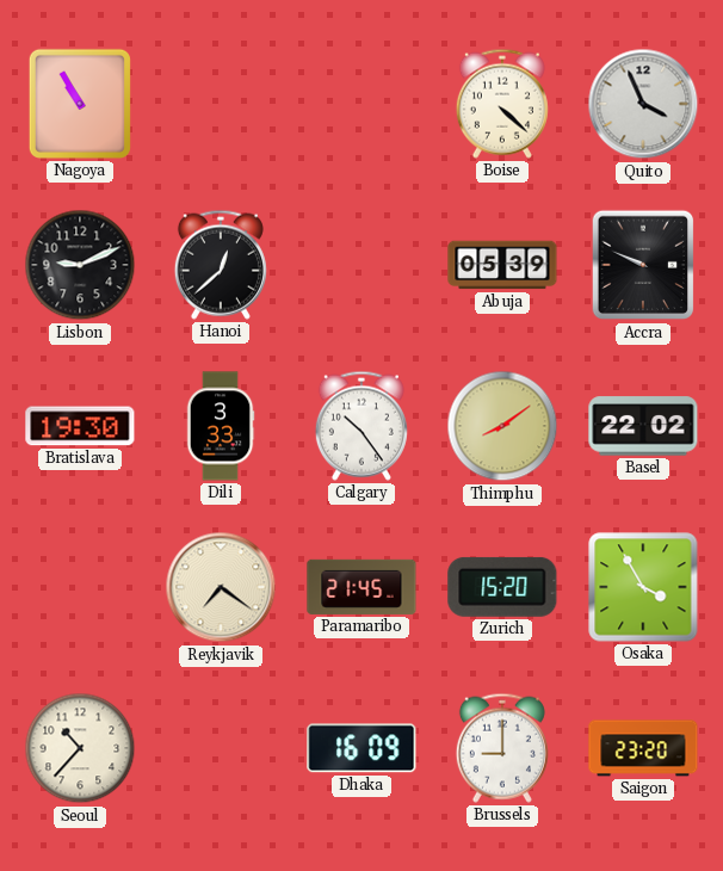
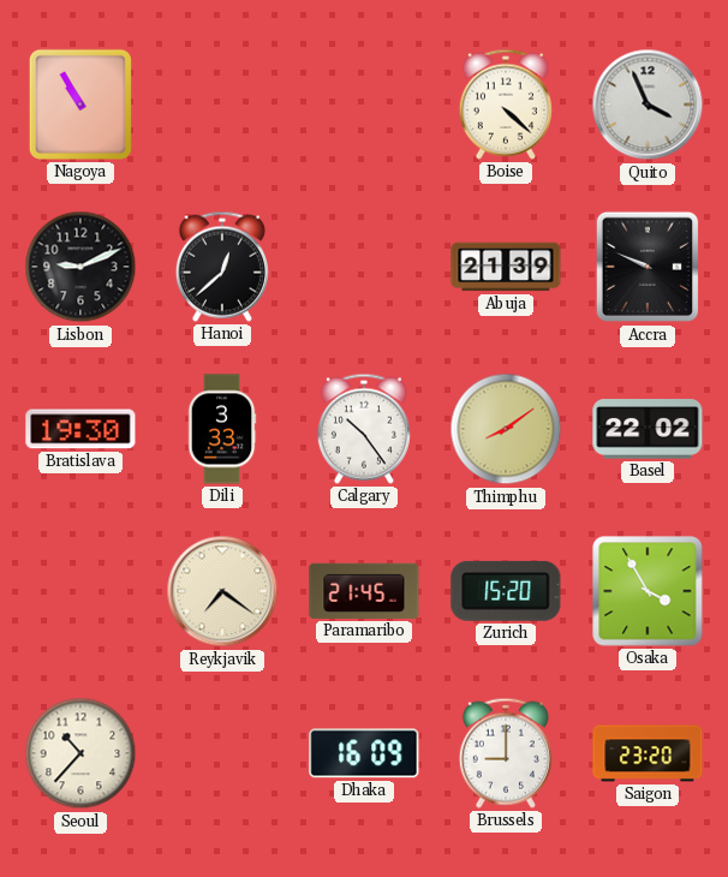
Abuja: 05:39 -> 21:39
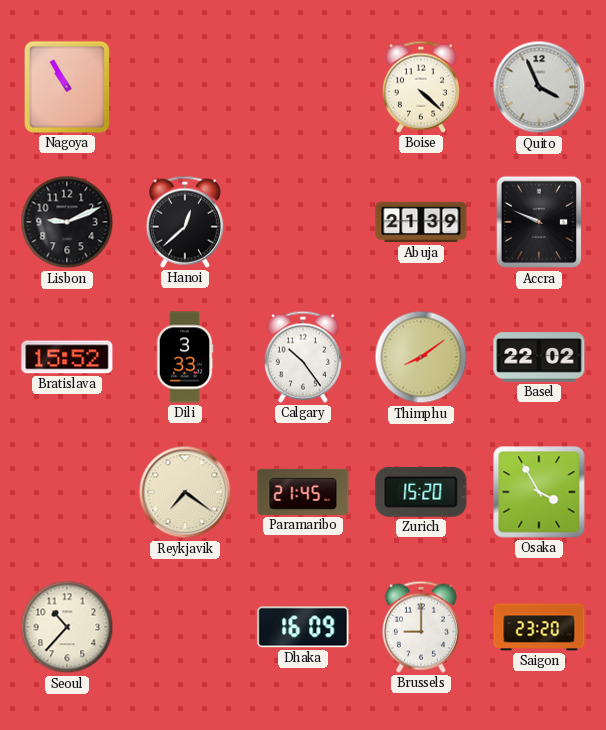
Bratislava: 19:30 -> 15:52
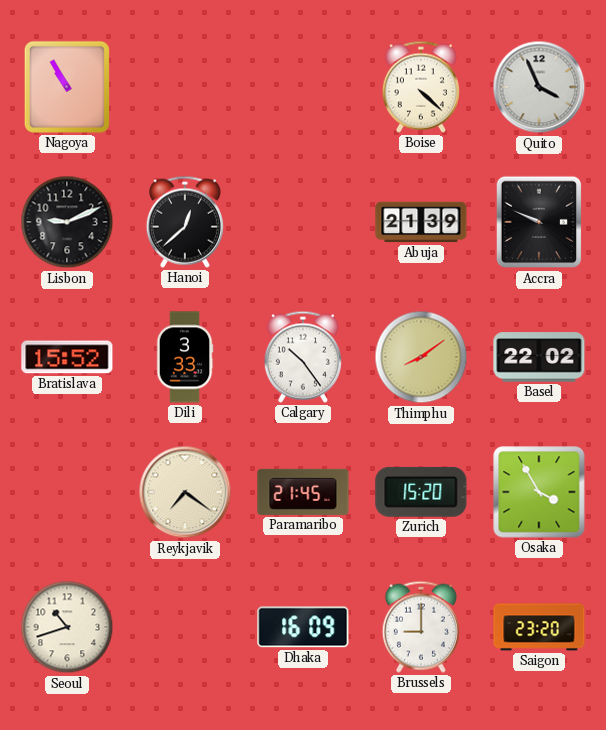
Seoul: 10:37 -> 10:42
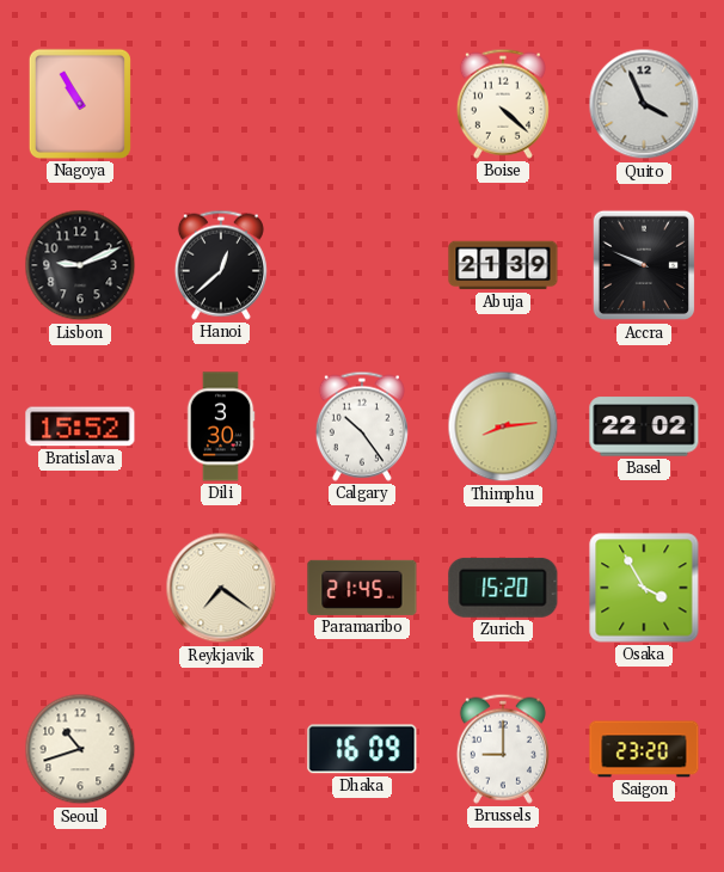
Dili: 3:33 -> 3:30
Thimphu: 8:09 -> 8:14
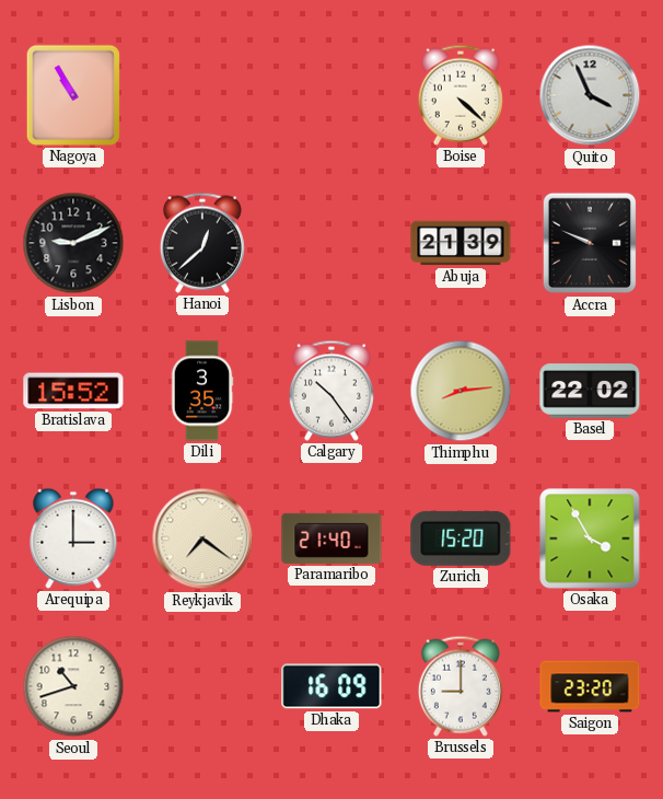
Dili: 3:30 -> 3:35
Arequipa: none -> 3:00
Paramaribo: 21:45 -> 21:40
